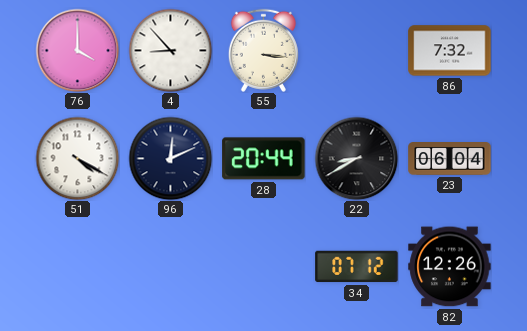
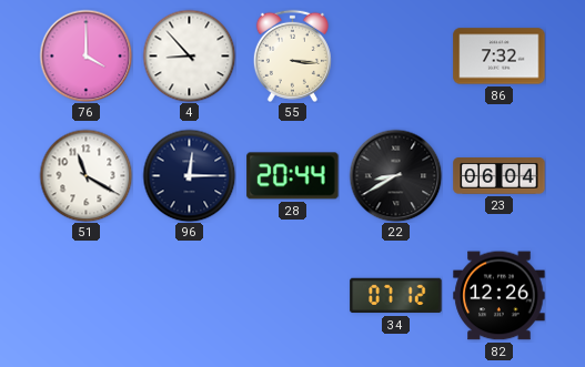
51: 4:20 -> 11:20
96: 12:11 -> 12:15
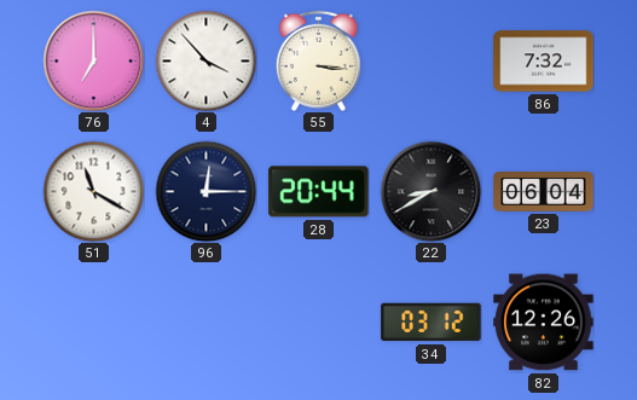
76: 4:00 -> 7:00
4: 8:53 -> 3:53
34: 07:12 -> 03:12
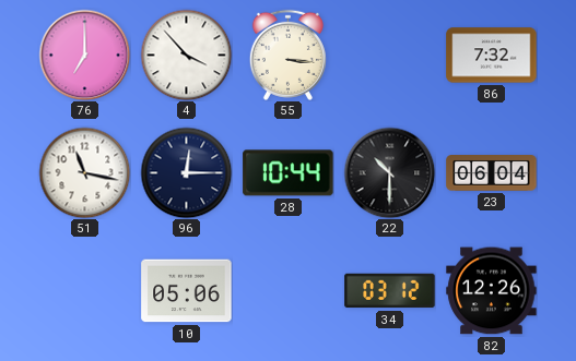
51: 11:20 -> 11:17
28: 20:44 -> 10:44
22: 8:40 -> 10:30
10: none -> 05:06
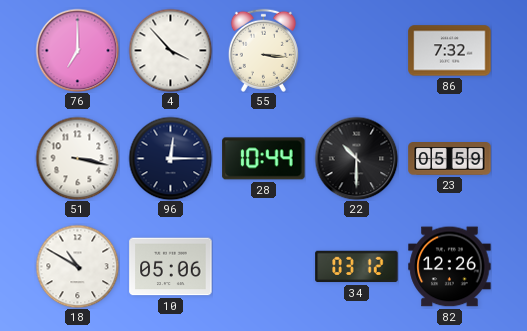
51: 11:17 -> 3:17
23: 06:04 -> 05:59
18: none -> 10:50
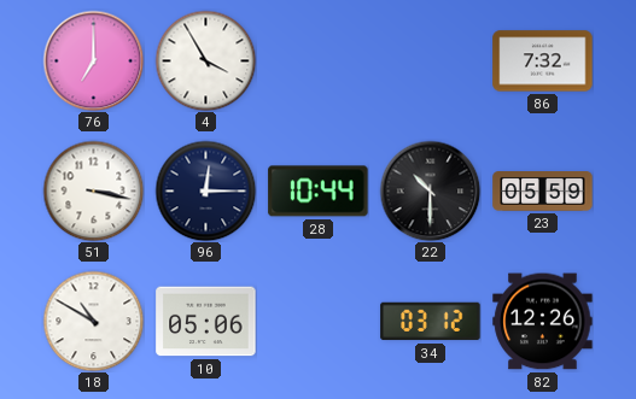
4: 3:53 -> 3:55
55: 3:16 -> none
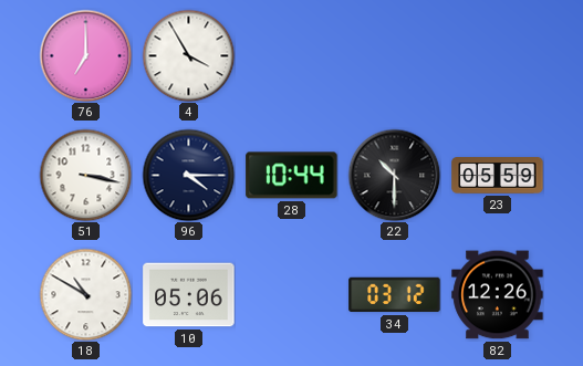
86: 7:32 -> none
96: 12:15 -> 4:15
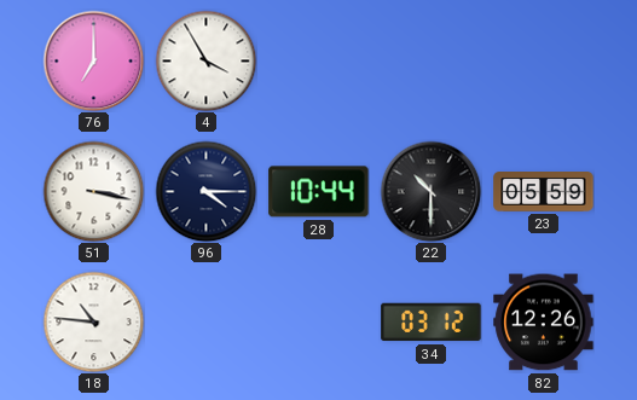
18: 10:50 -> 10:46
10: 05:06 -> none
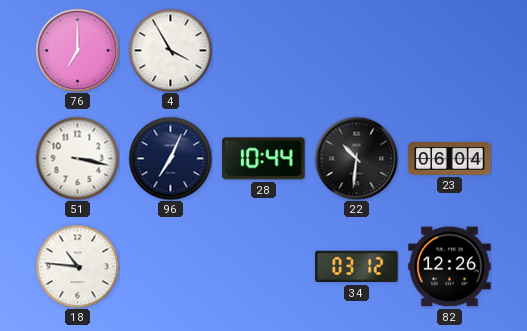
96: 4:15 -> 7:04
22: 10:30 -> 10:31
23: 05:59 -> 06:04
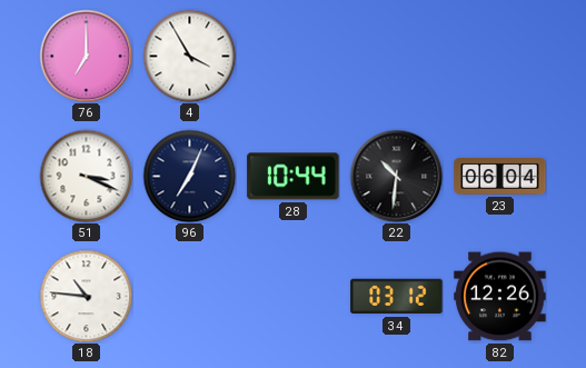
51: 3:17 -> 3:19
